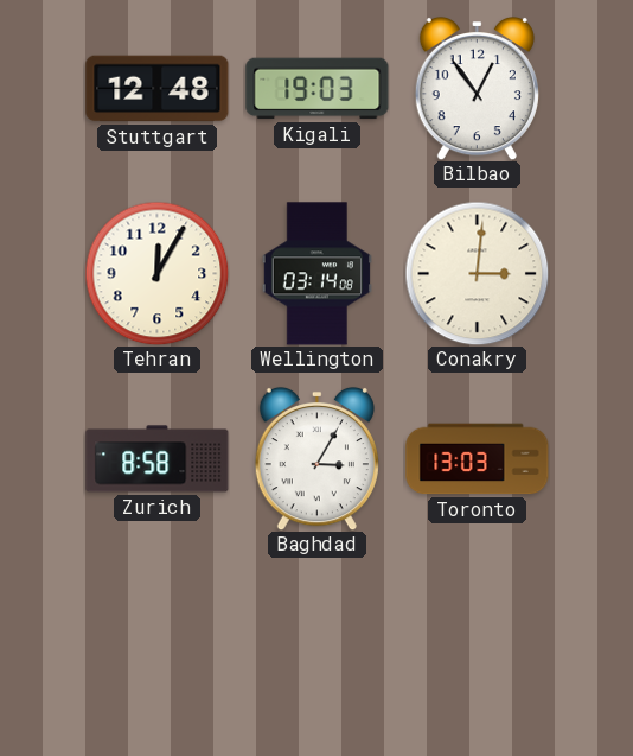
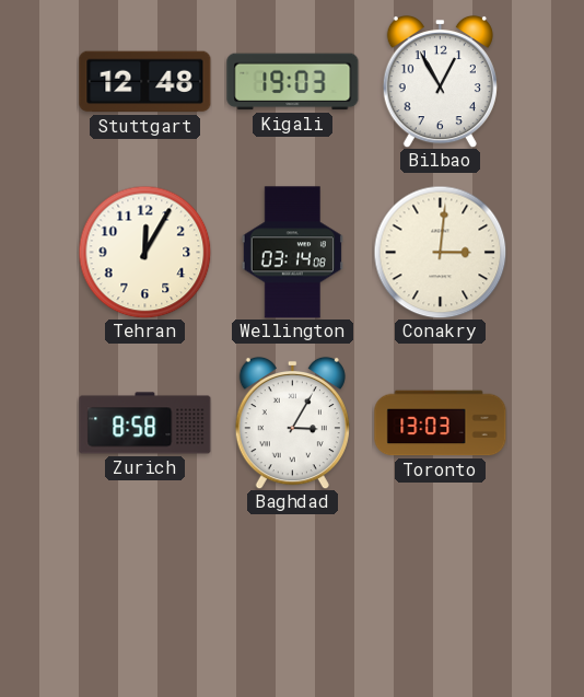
Bilbao: 12:54 -> 12:55
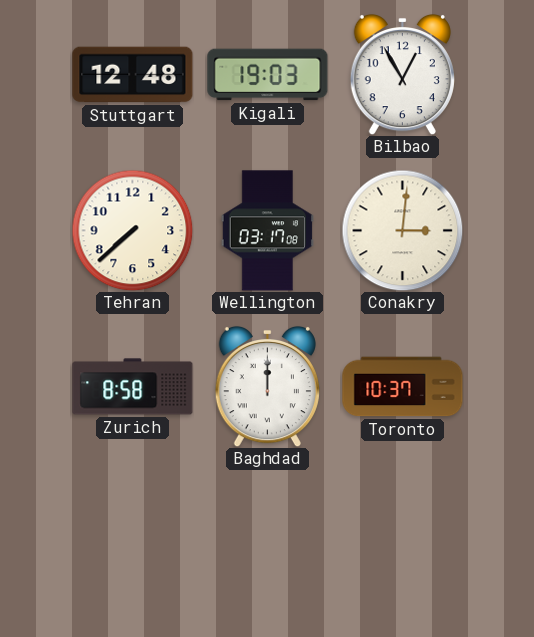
Tehran: 12:05 -> 7:38
Wellington: 03:14 -> 03:17
Baghdad: 3:05 -> 12:00
Toronto: 13:03 -> 10:37
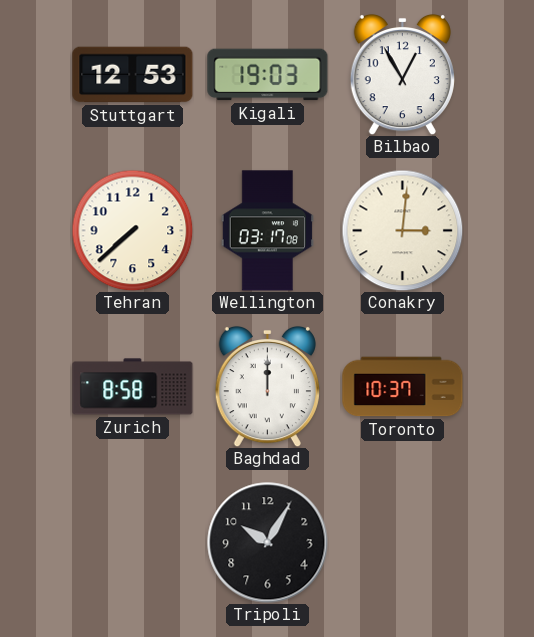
Stuttgart: 12:48 -> 12:53
Tripoli: none -> 10:05
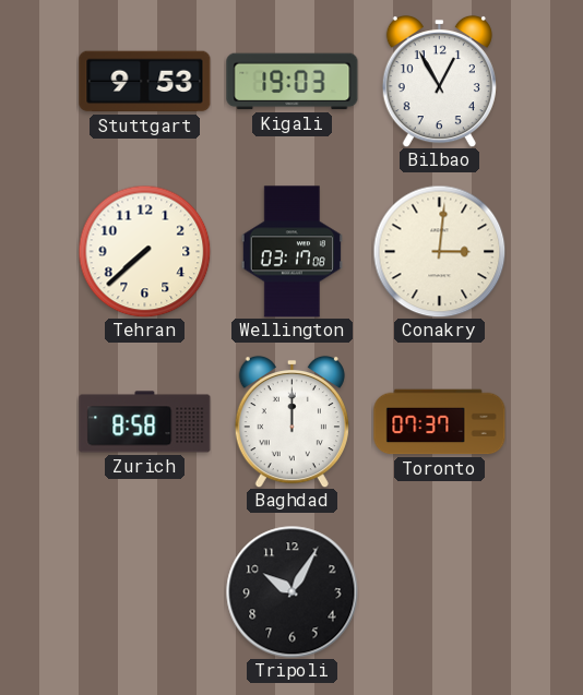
Stuttgart: 12:53 -> 9:53
Toronto: 10:37 -> 07:37
